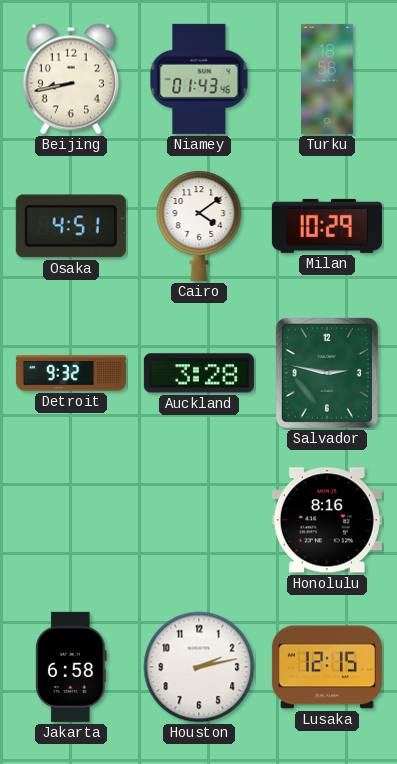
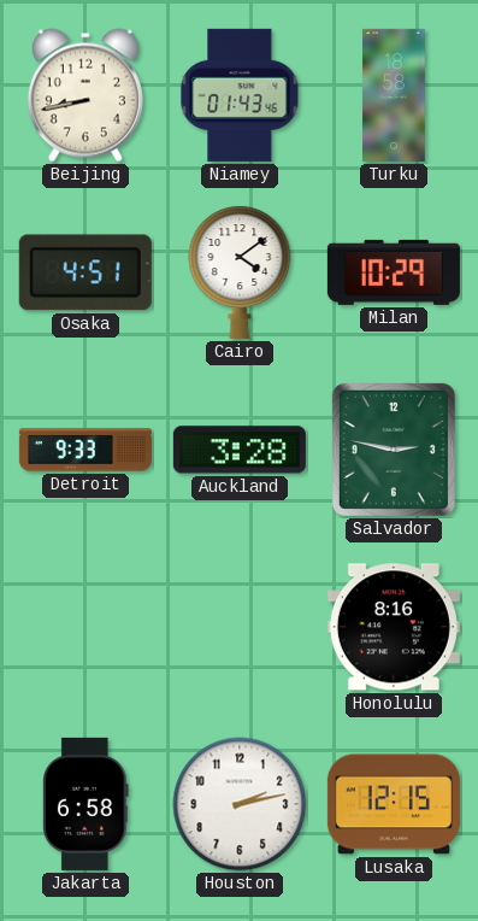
Detroit: 9:32 -> 9:33
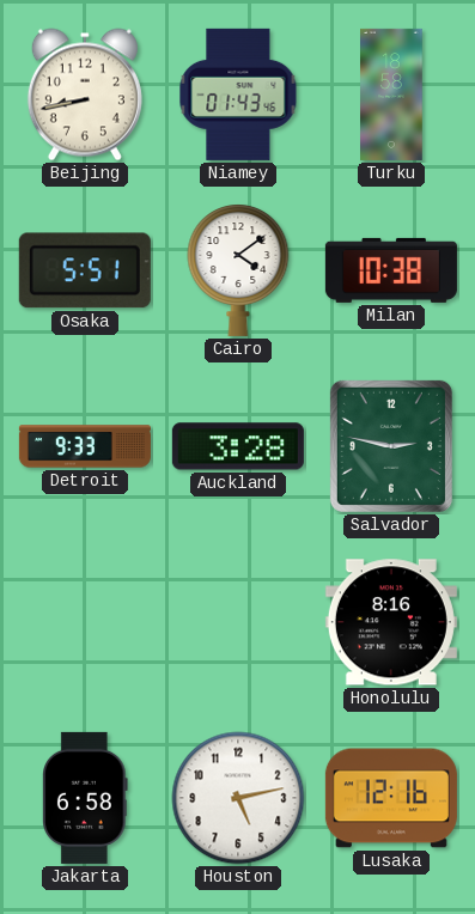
Osaka: 4:51 -> 5:51
Milan: 10:29 -> 10:38
Houston: 2:13 -> 5:13
Lusaka: 12:15 -> 12:16
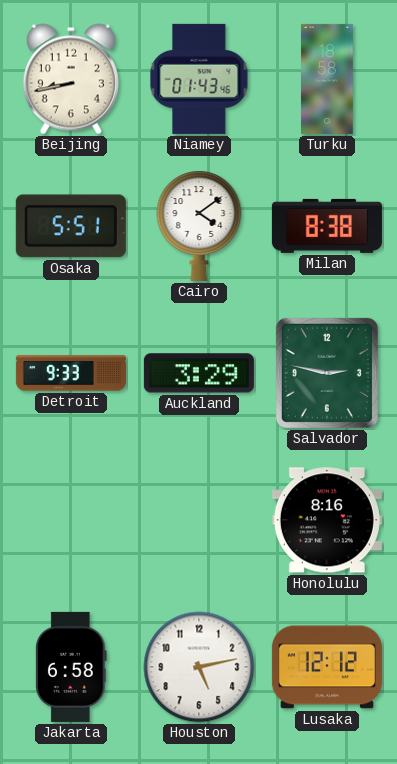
Milan: 10:38 -> 8:38
Auckland: 3:28 -> 3:29
Lusaka: 12:16 -> 12:12
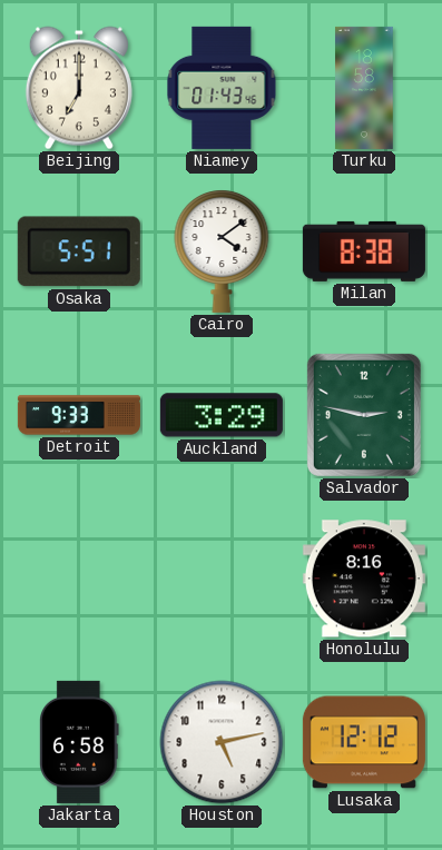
Beijing: 8:43 -> 7:00
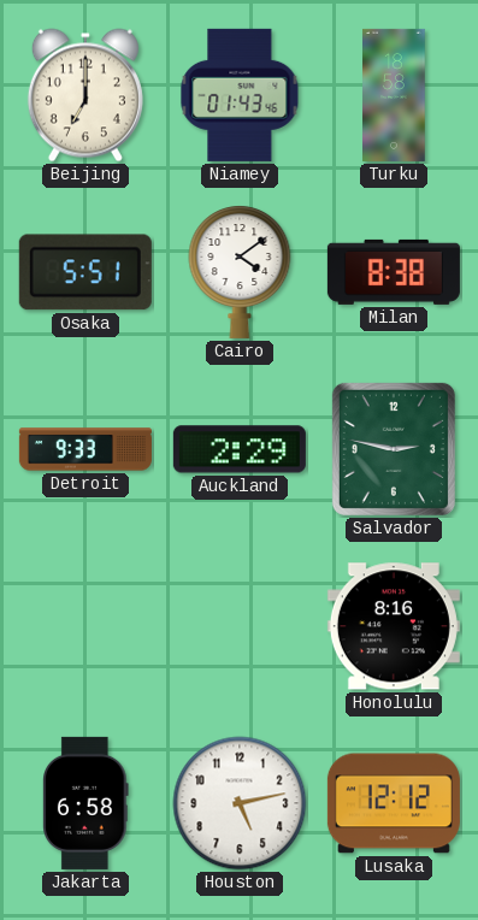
Auckland: 3:29 -> 2:29
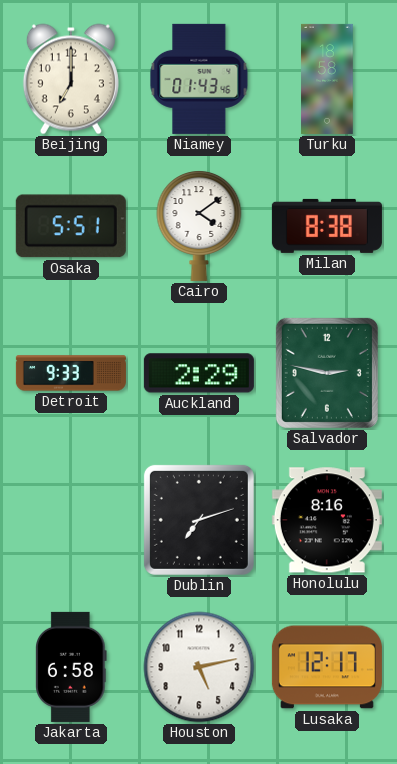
Dublin: none -> 7:12
Lusaka: 12:12 -> 12:17
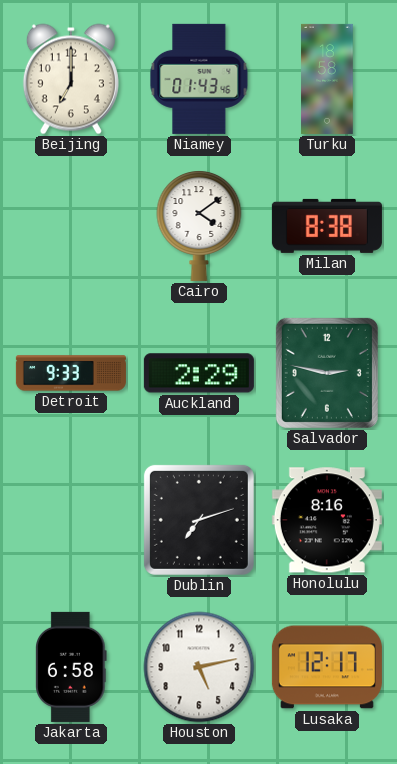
Osaka: 5:51 -> none
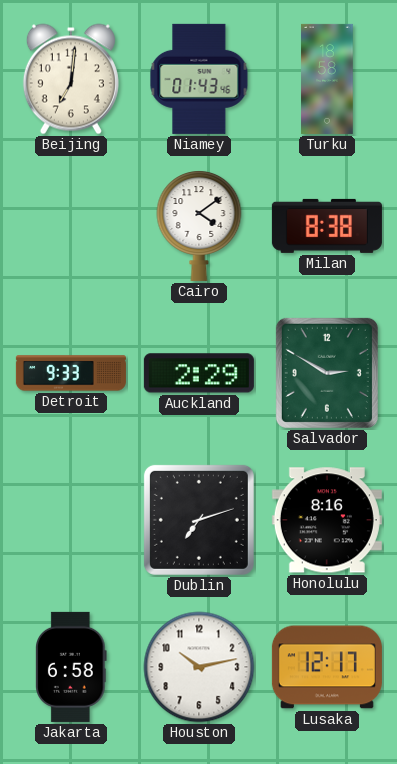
Beijing: 7:00 -> 7:01
Salvador: 2:47 -> 2:50
Houston: 5:13 -> 10:13
